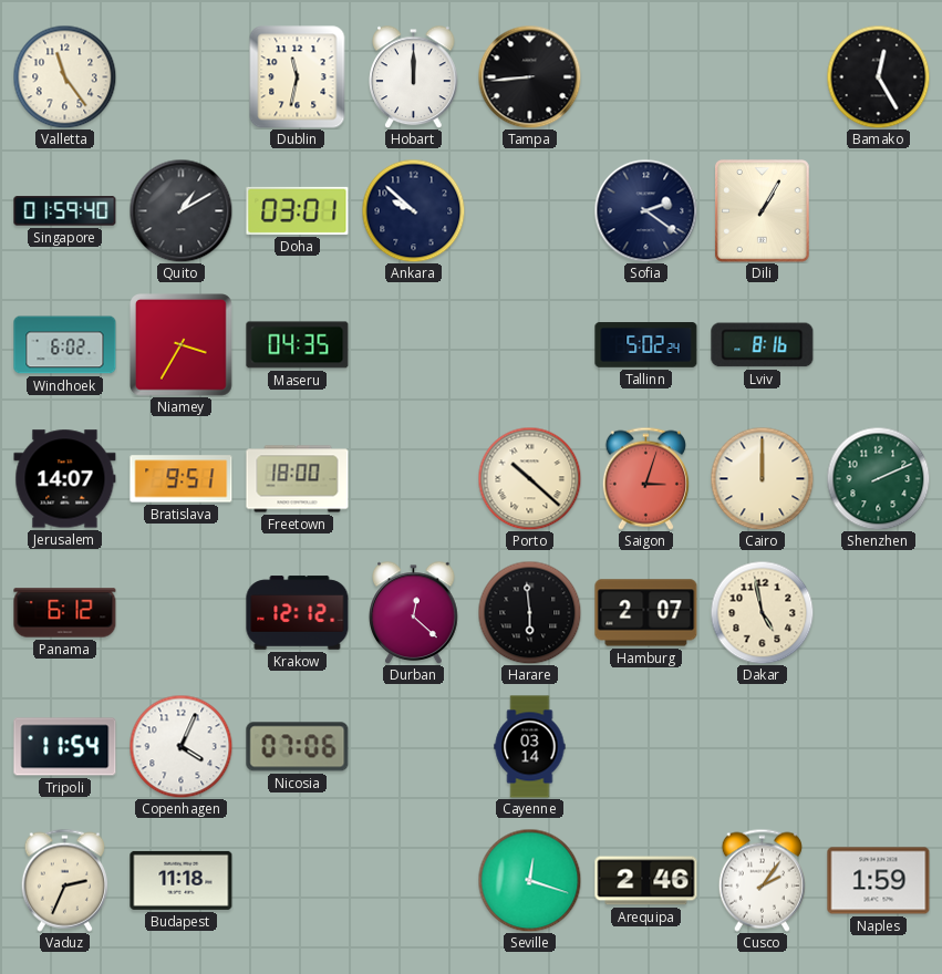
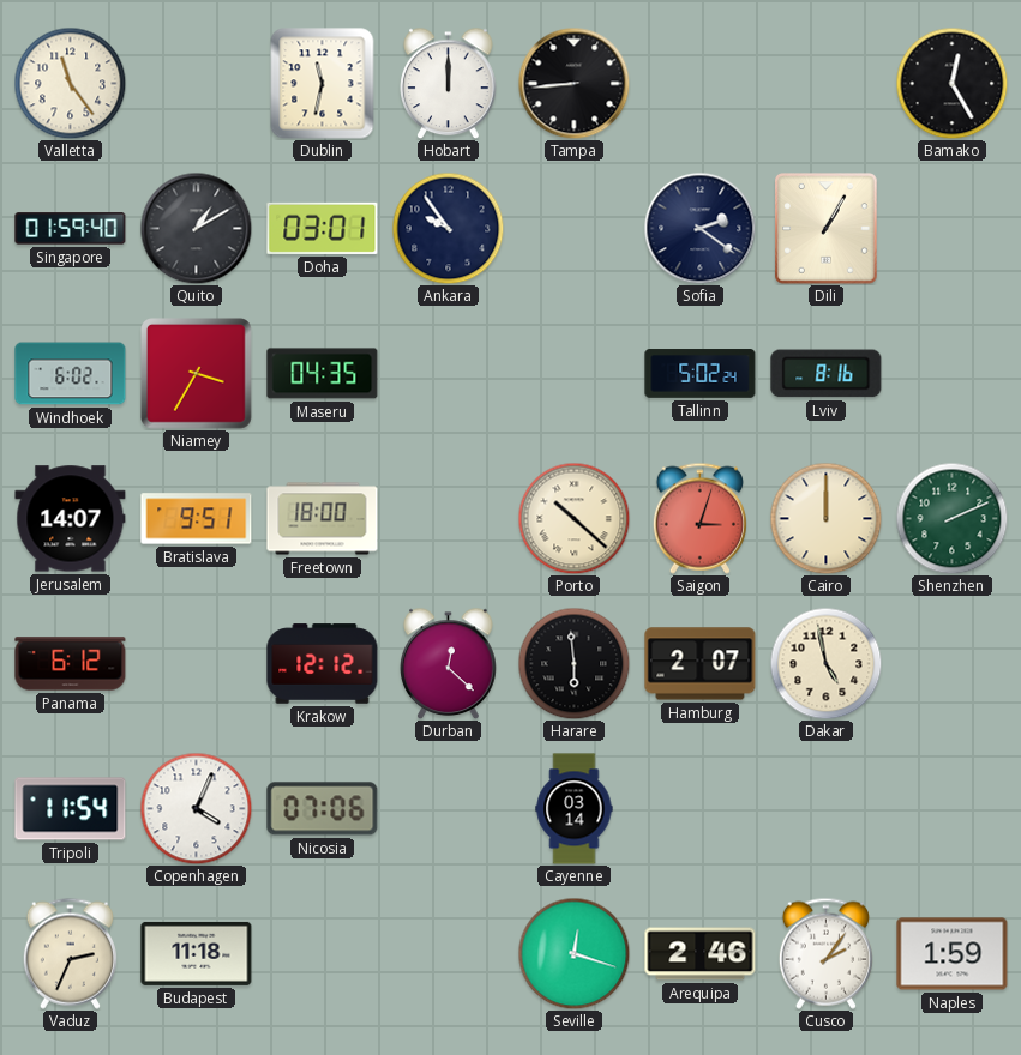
Ankara: 9:52 -> 9:54
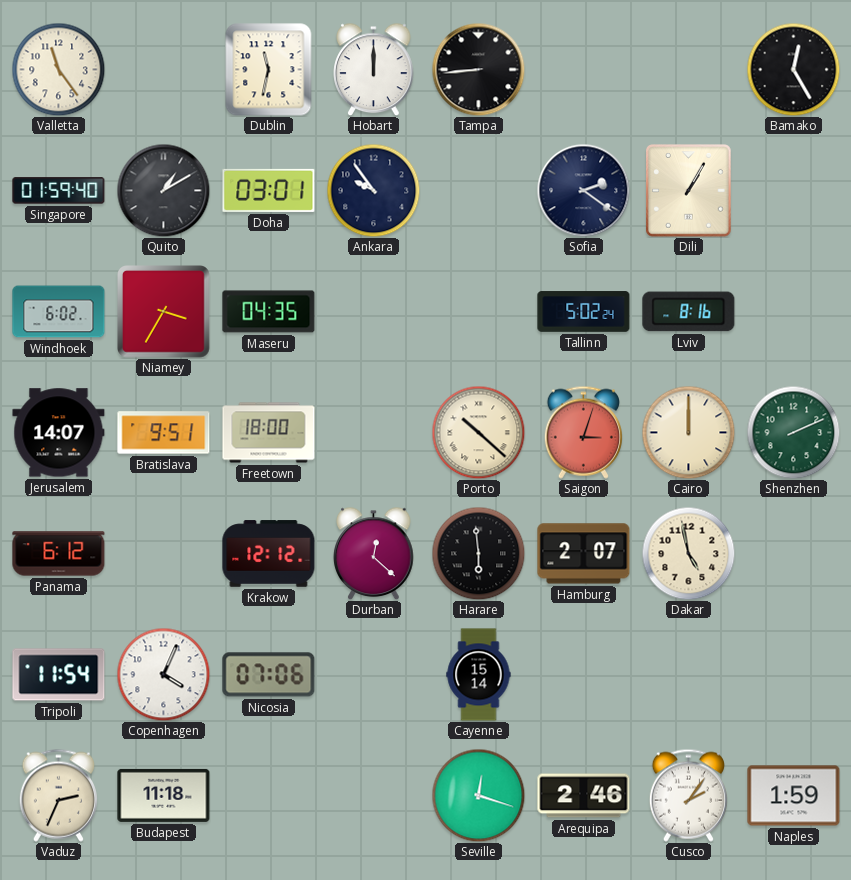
Cayenne: 03:14 -> 15:14
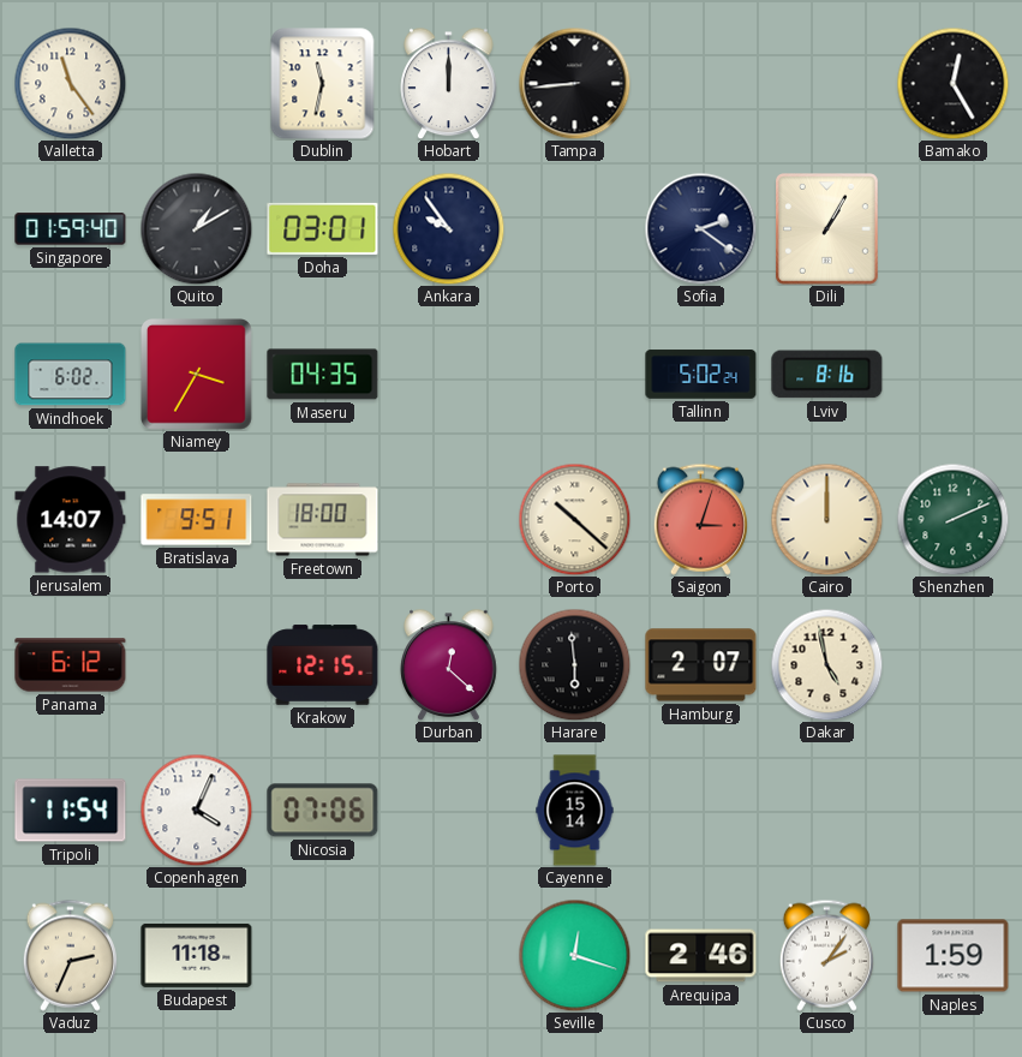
Krakow: 12:12 -> 12:15
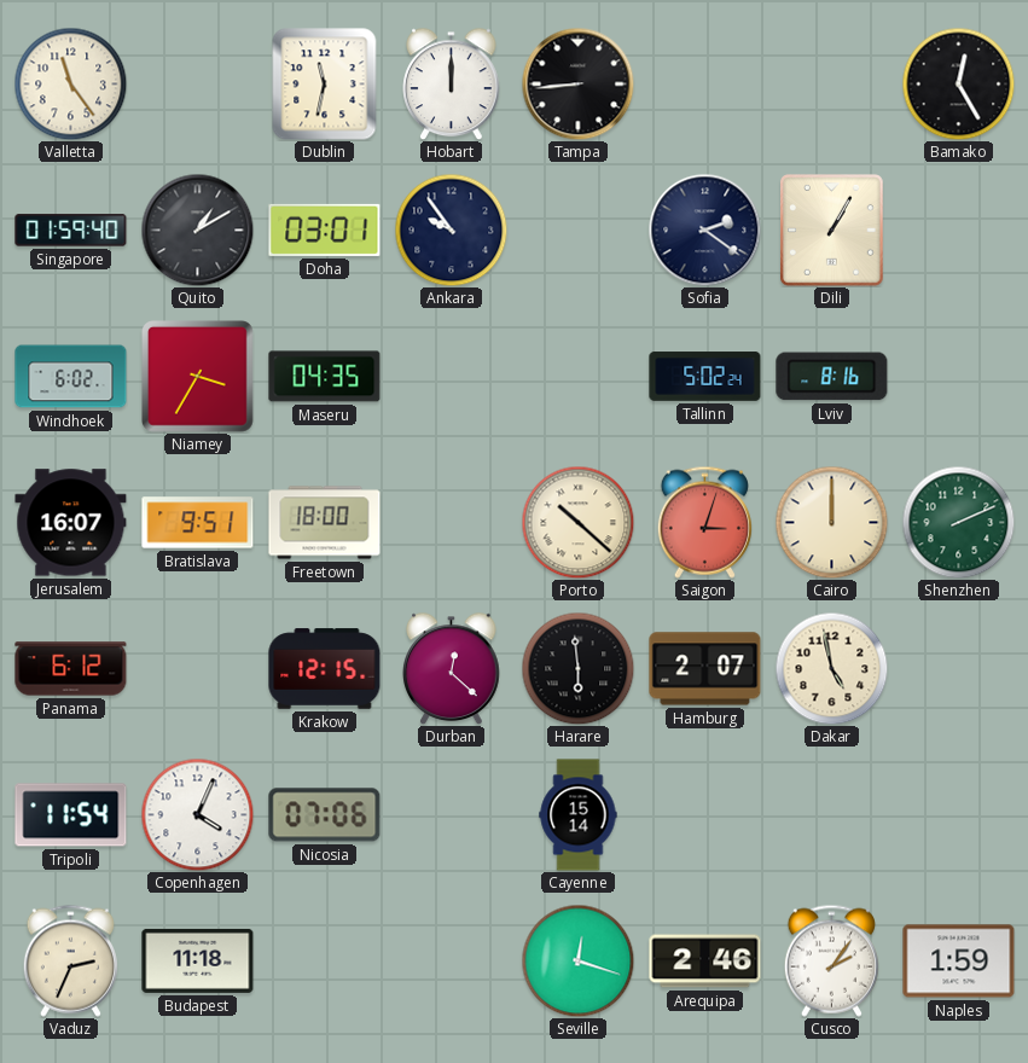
Jerusalem: 14:07 -> 16:07
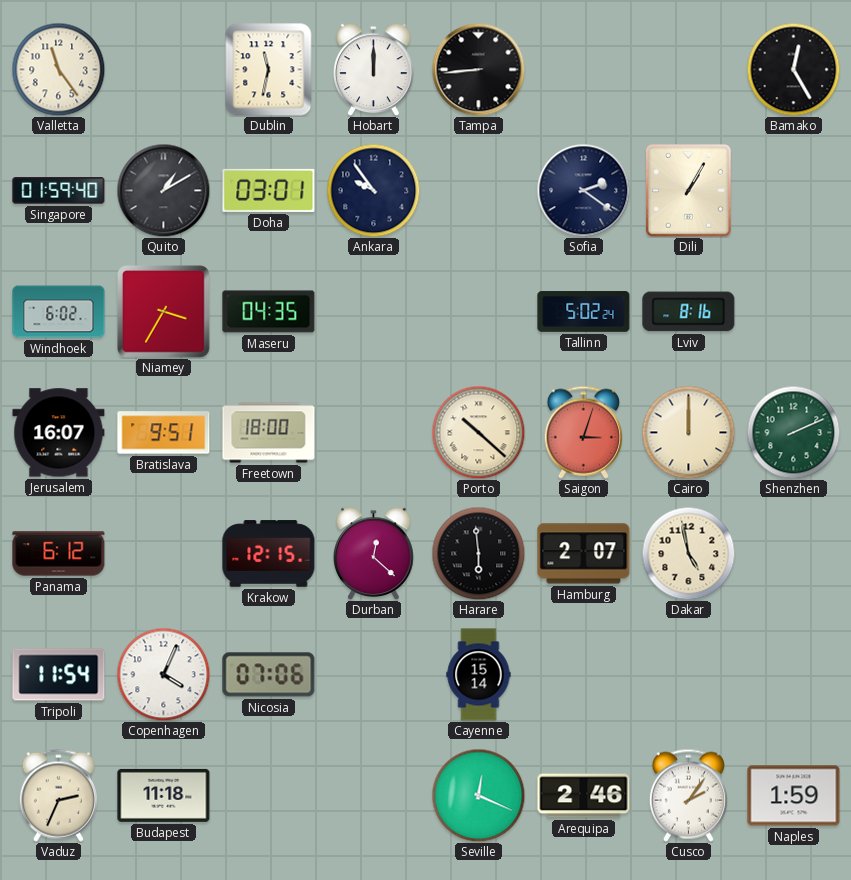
Seville: 12:18 -> 12:19
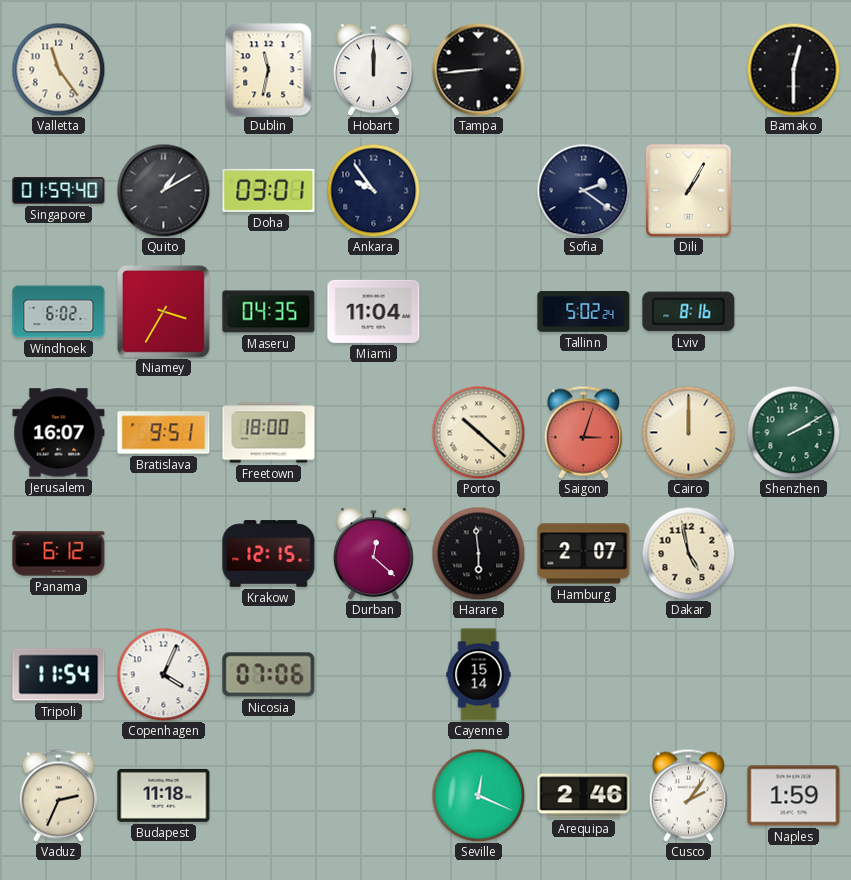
Bamako: 12:25 -> 12:30
Miami: none -> 11:04
Shenzhen: 2:11 -> 2:10
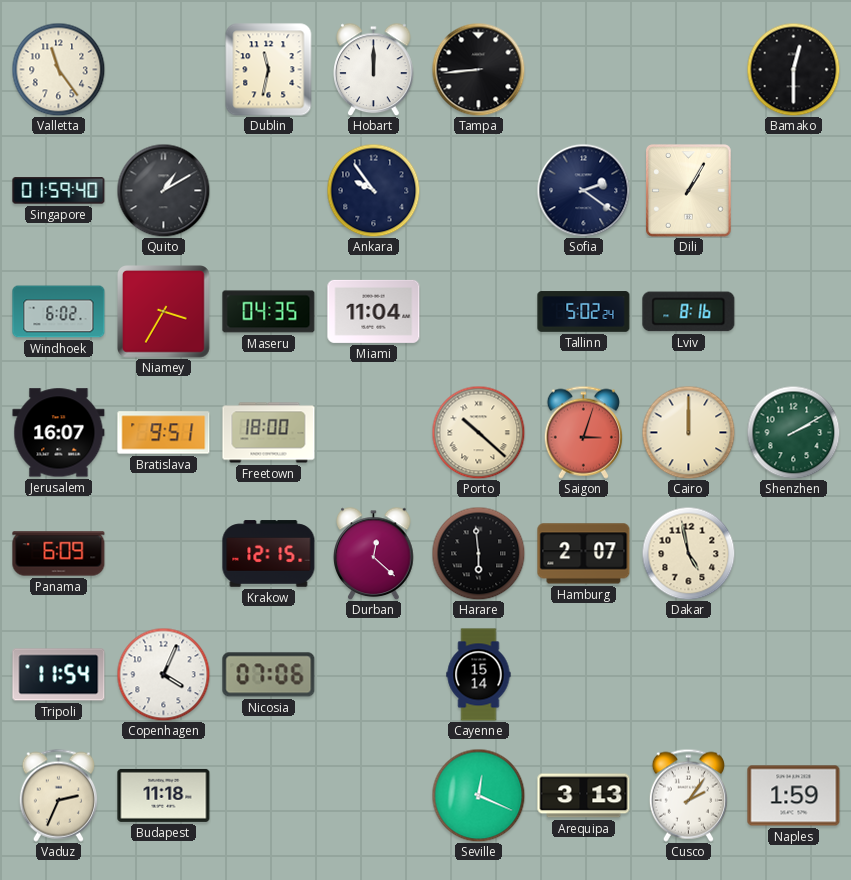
Doha: 03:01 -> none
Panama: 6:12 -> 6:09
Arequipa: 2:46 -> 3:13
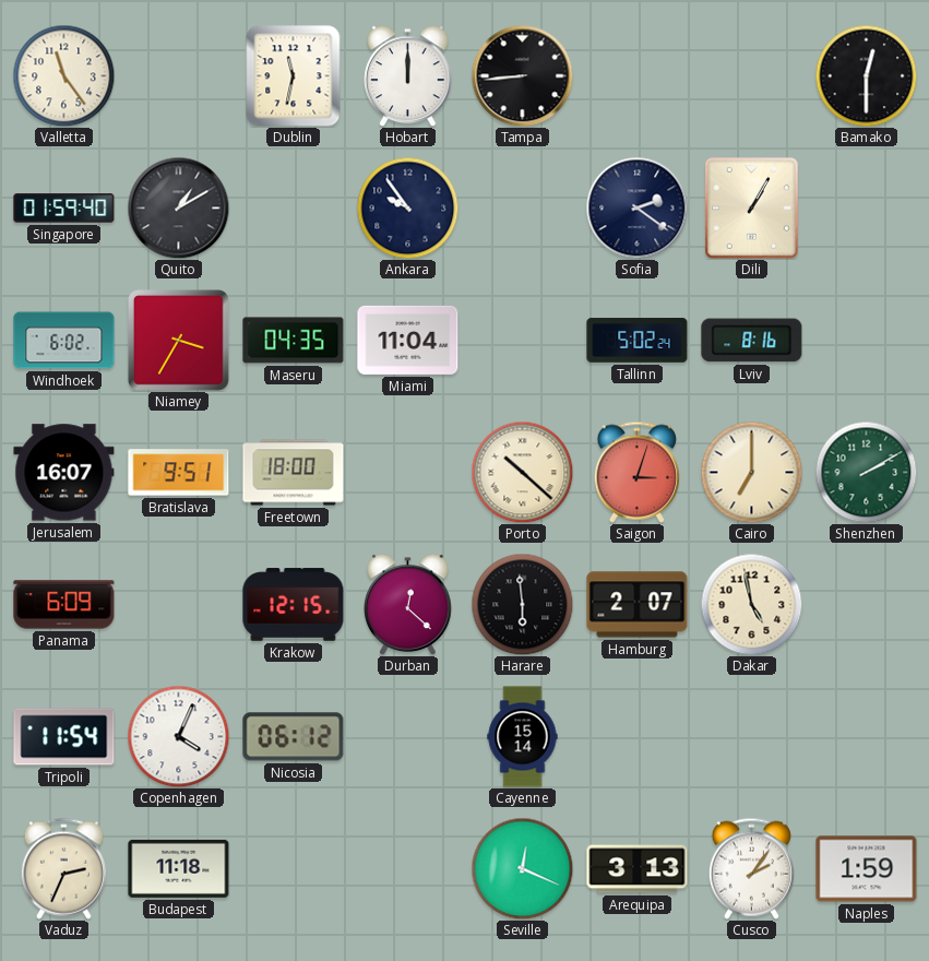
Cairo: 12:00 -> 7:00
Nicosia: 07:06 -> 06:12
